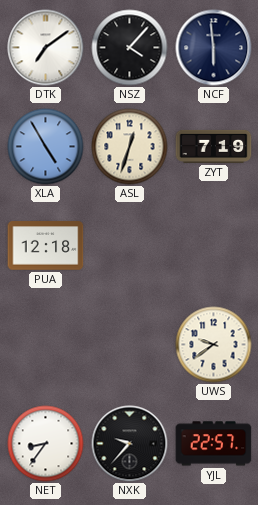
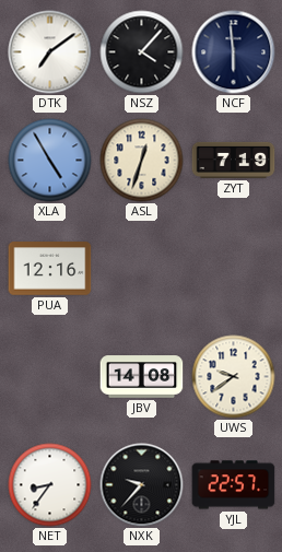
PUA: 12:18 -> 12:16
JBV: none -> 14:08
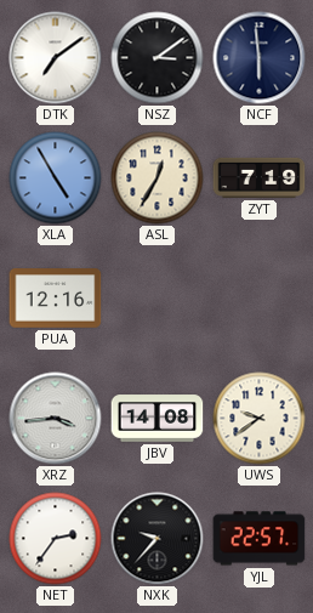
NSZ: 4:07 -> 3:09
ASL: 12:33 -> 12:35
XRZ: none -> 3:44
NET: 8:36 -> 2:36
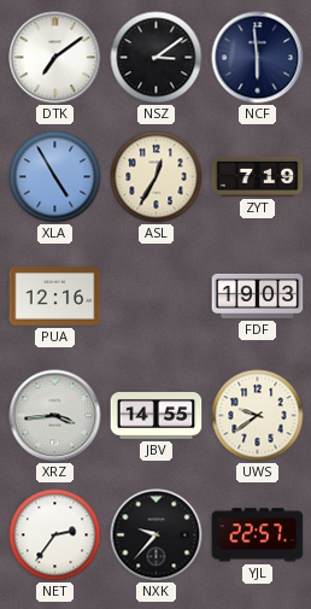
FDF: none -> 19:03
JBV: 14:08 -> 14:55
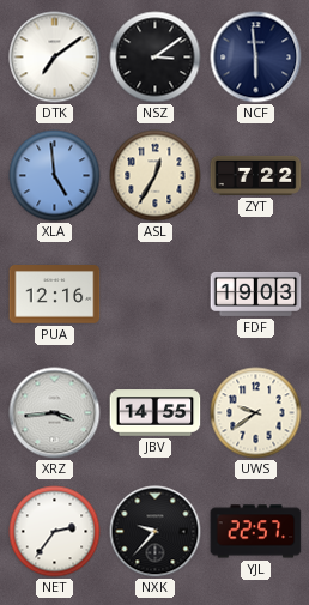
XLA: 4:55 -> 4:59
ZYT: 7:19 -> 7:22
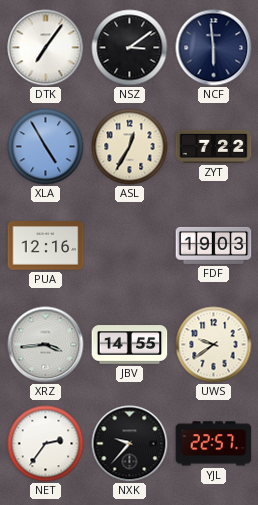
DTK: 7:09 -> 7:06
XLA: 4:59 -> 4:55
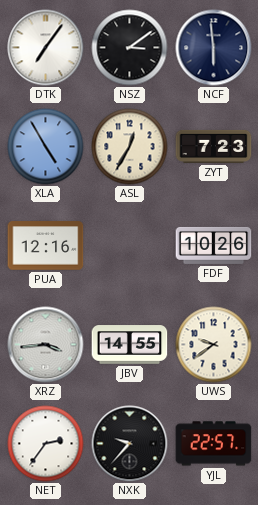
ZYT: 7:22 -> 7:23
FDF: 19:03 -> 10:26
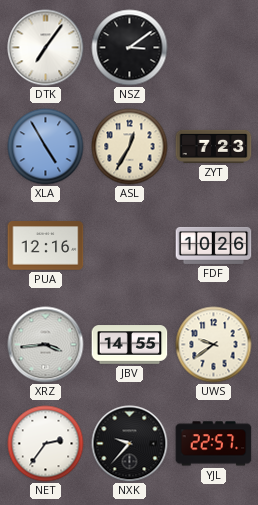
NCF: 5:59 -> none
